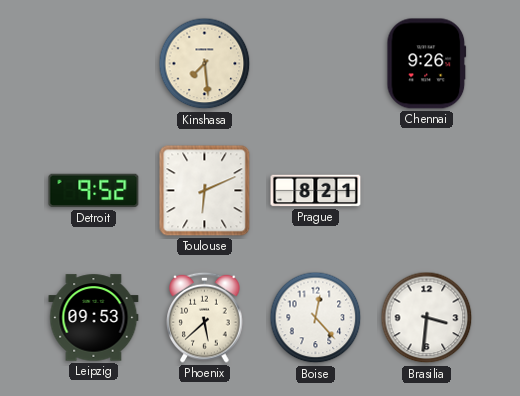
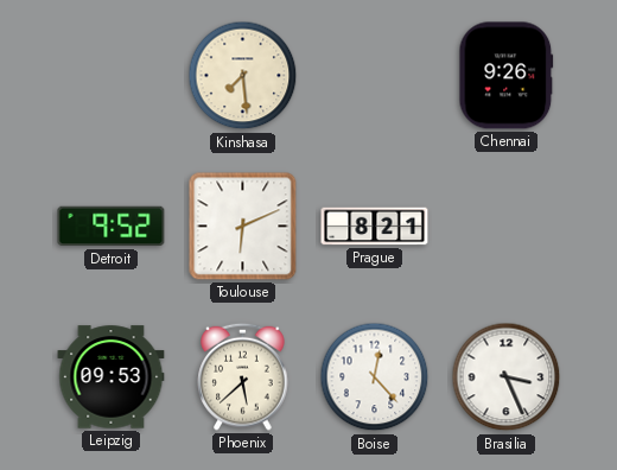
Brasilia: 3:31 -> 3:26
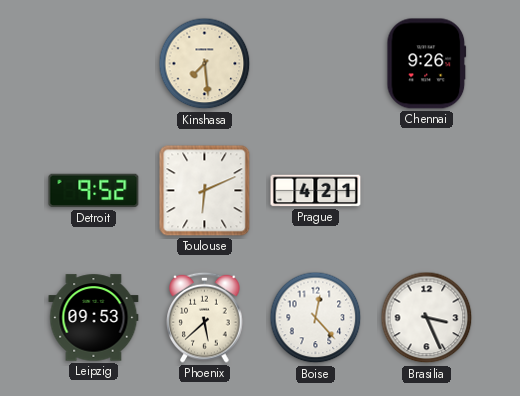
Prague: 8:21 -> 4:21
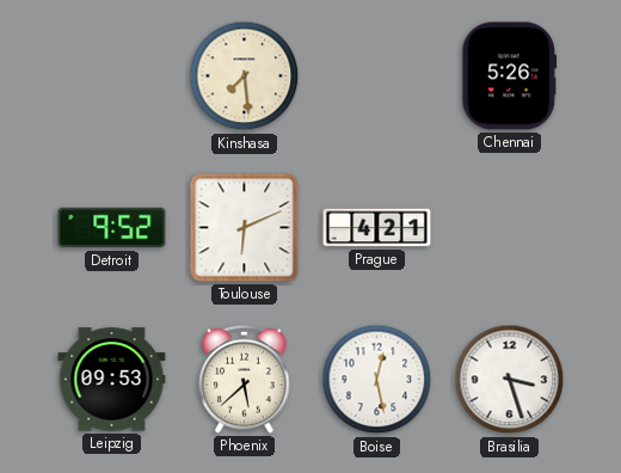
Chennai: 9:26 -> 5:26
Boise: 12:23 -> 12:28
Brasilia: 3:26 -> 3:27
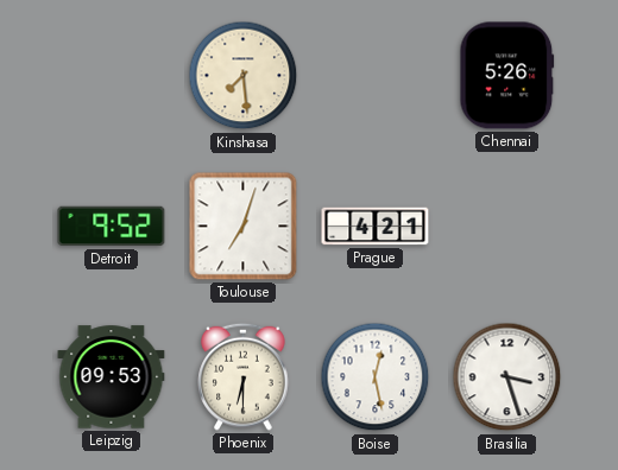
Toulouse: 6:11 -> 7:03
Phoenix: 5:38 -> 6:30
